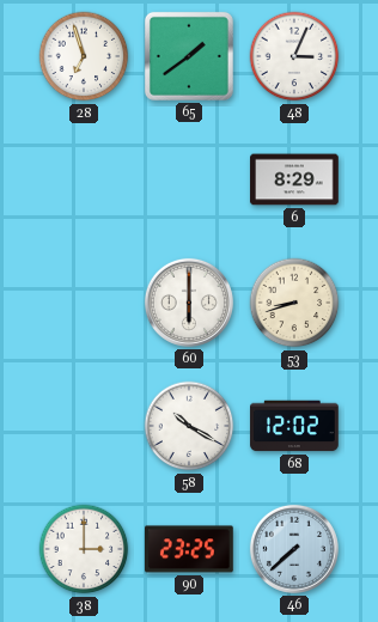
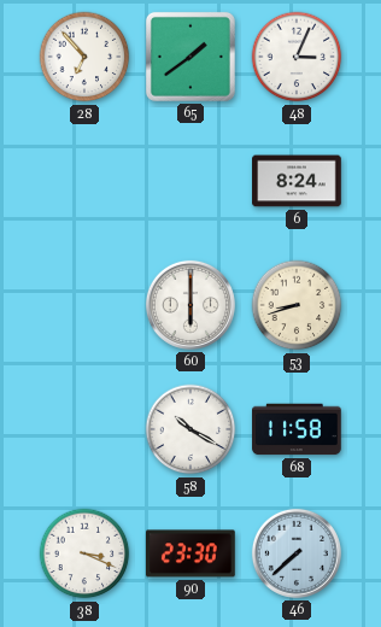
28: 6:57 -> 6:53
6: 8:29 -> 8:24
68: 12:02 -> 11:58
38: 3:00 -> 3:19
90: 23:25 -> 23:30
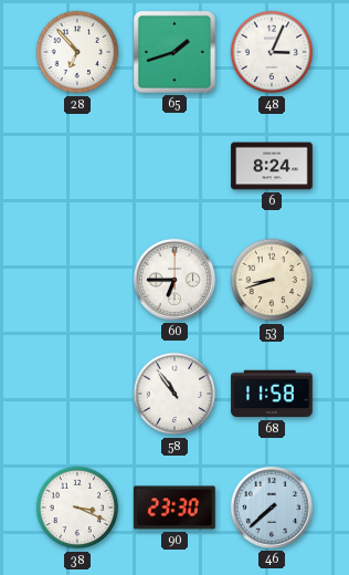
65: 1:39 -> 1:42
60: 6:00 -> 6:45
58: 10:20 -> 10:54
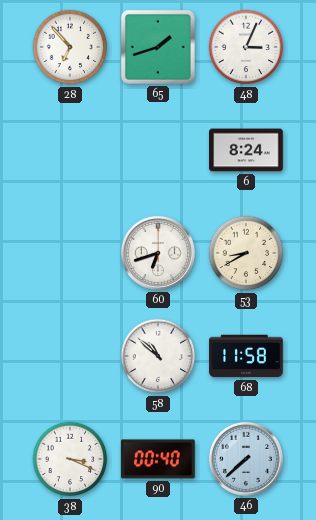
60: 6:45 -> 6:42
53: 8:42 -> 8:40
58: 10:54 -> 10:52
90: 23:30 -> 00:40
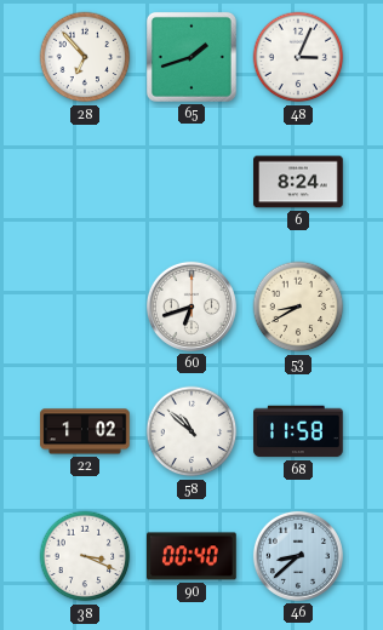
22: none -> 1:02
46: 7:38 -> 8:38
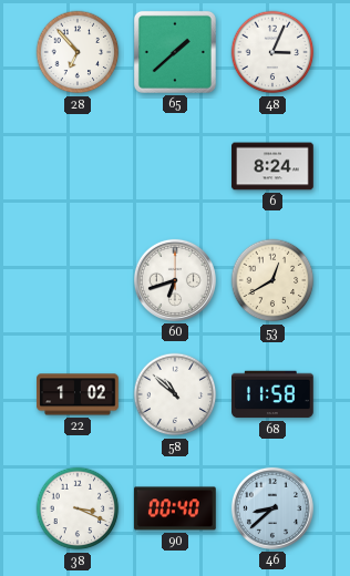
65: 1:42 -> 1:38
53: 8:40 -> 12:40
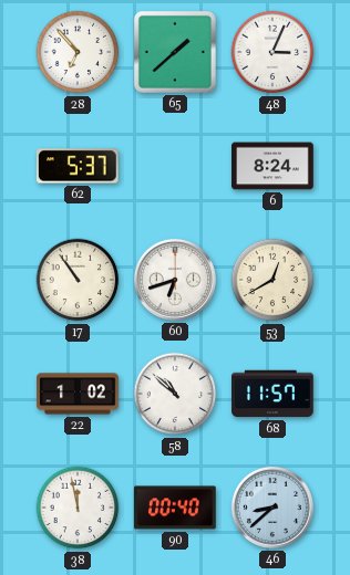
62: none -> 5:37
17: none -> 10:54
68: 11:58 -> 11:57
38: 3:19 -> 11:58
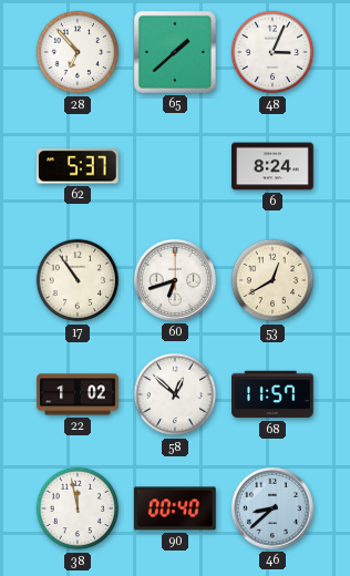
58: 10:52 -> 12:52
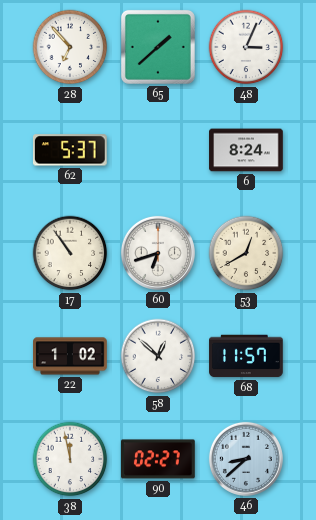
90: 00:40 -> 02:27
